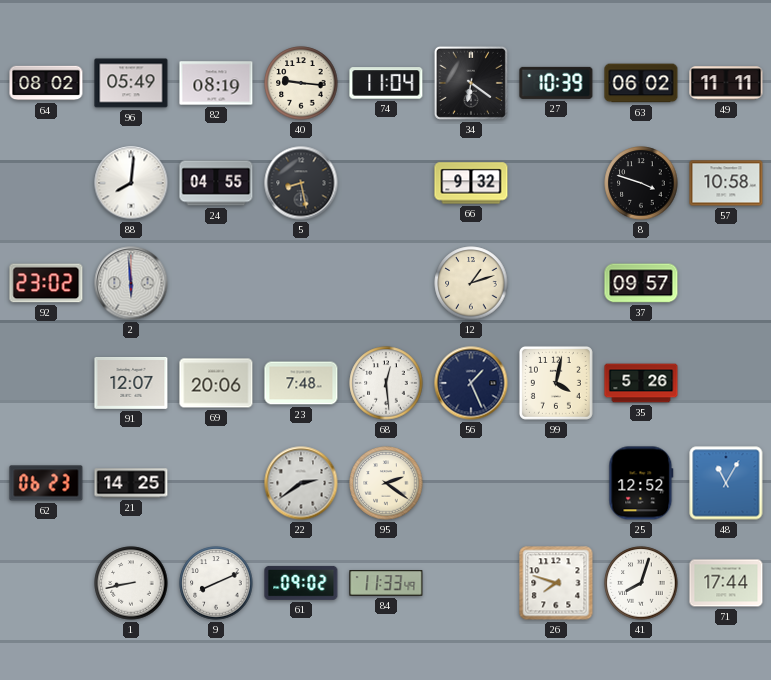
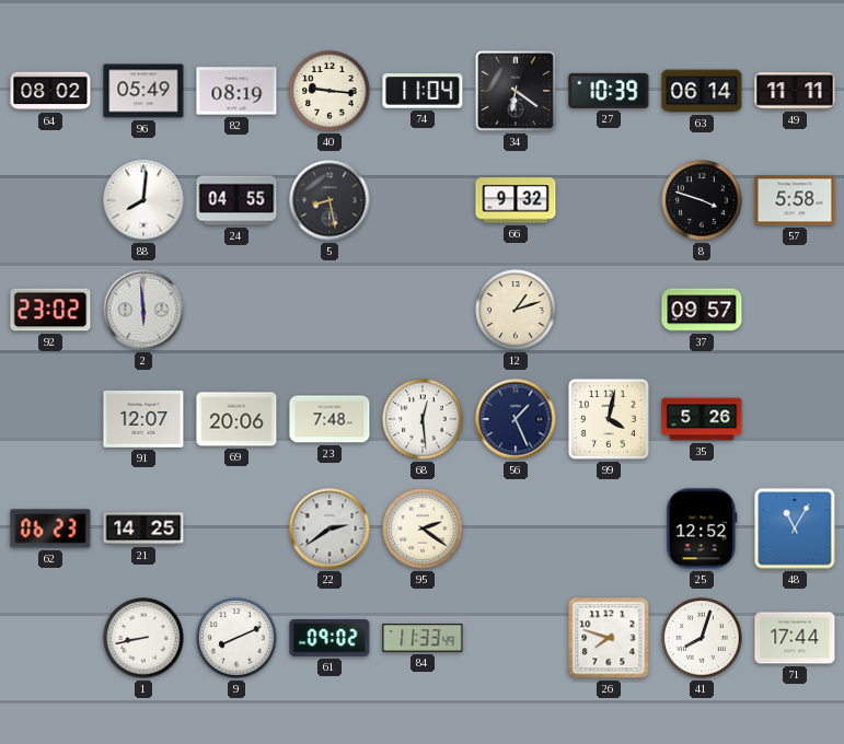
63: 06:02 -> 06:14
57: 10:58 -> 5:58
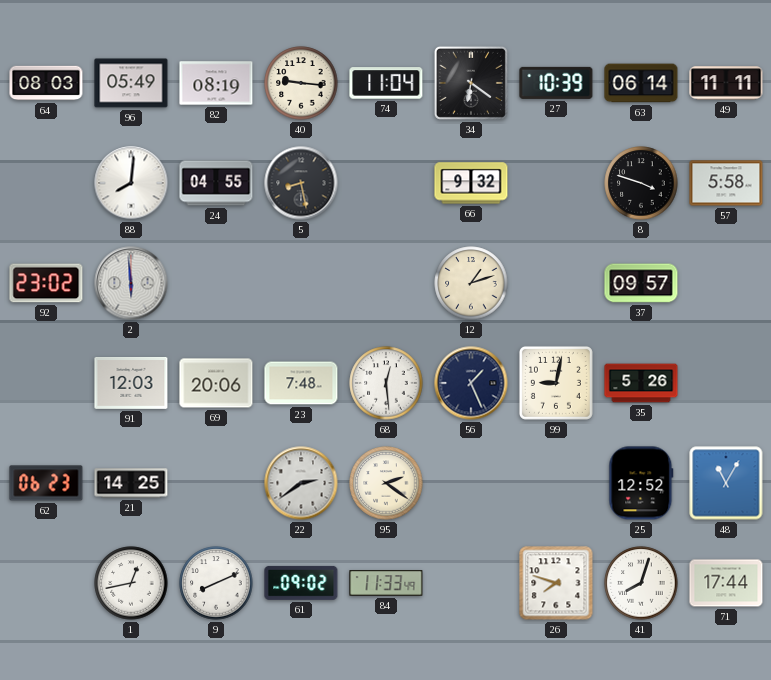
64: 08:02 -> 08:03
91: 12:07 -> 12:03
99: 4:02 -> 9:02
1: 8:43 -> 12:43
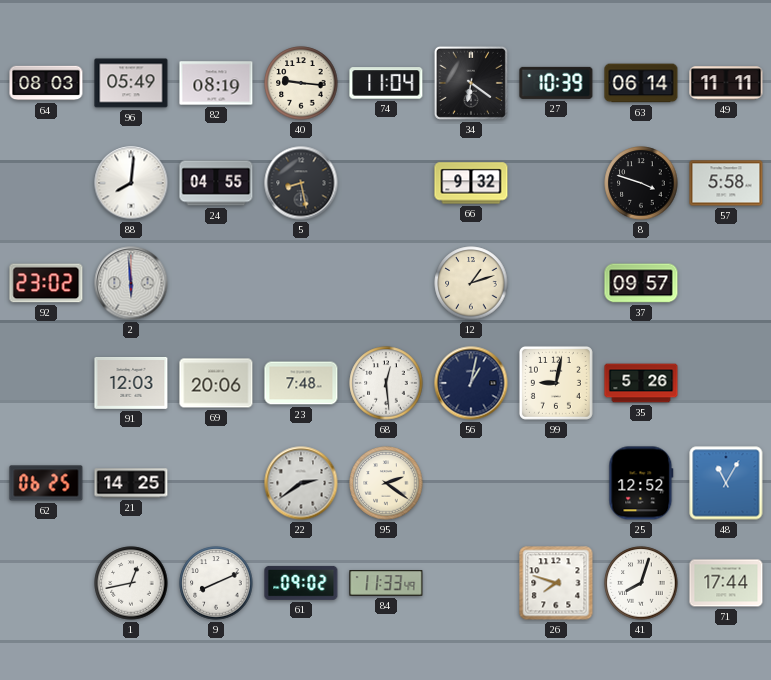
56: 1:26 -> 1:02
62: 06:23 -> 06:25
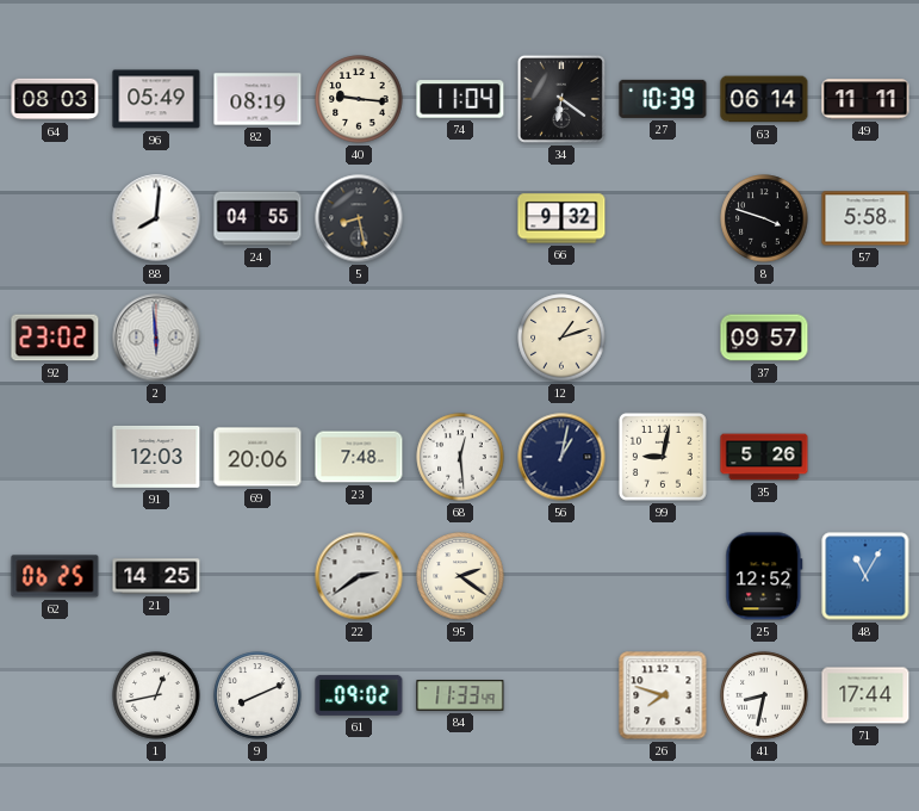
41: 8:03 -> 8:32
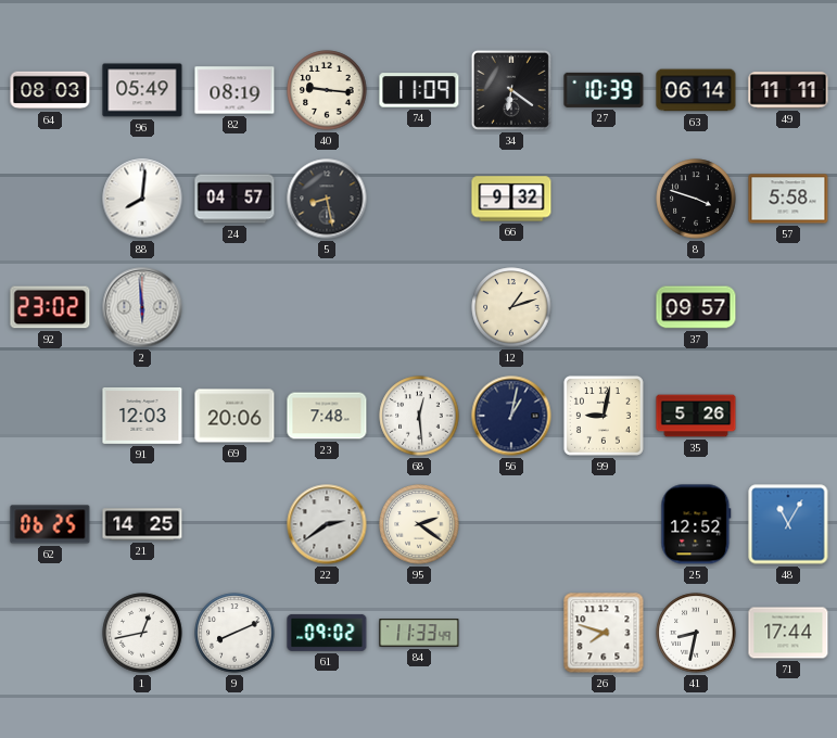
74: 11:04 -> 11:09
24: 04:55 -> 04:57
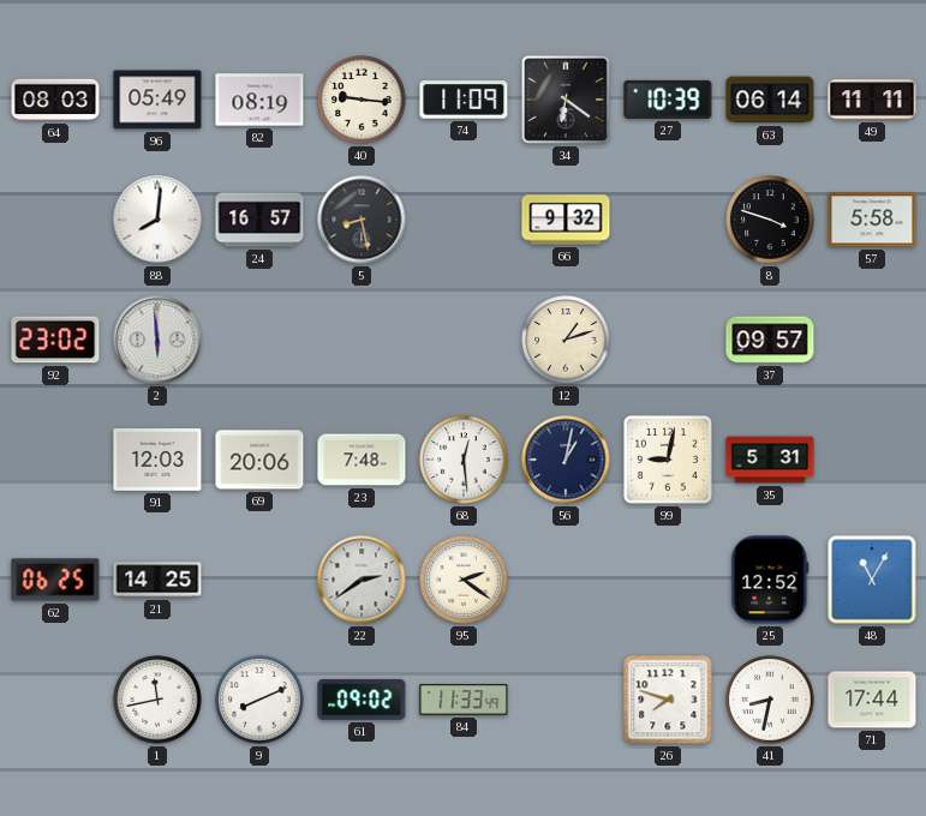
24: 04:57 -> 16:57
35: 5:26 -> 5:31
1: 12:43 -> 11:43
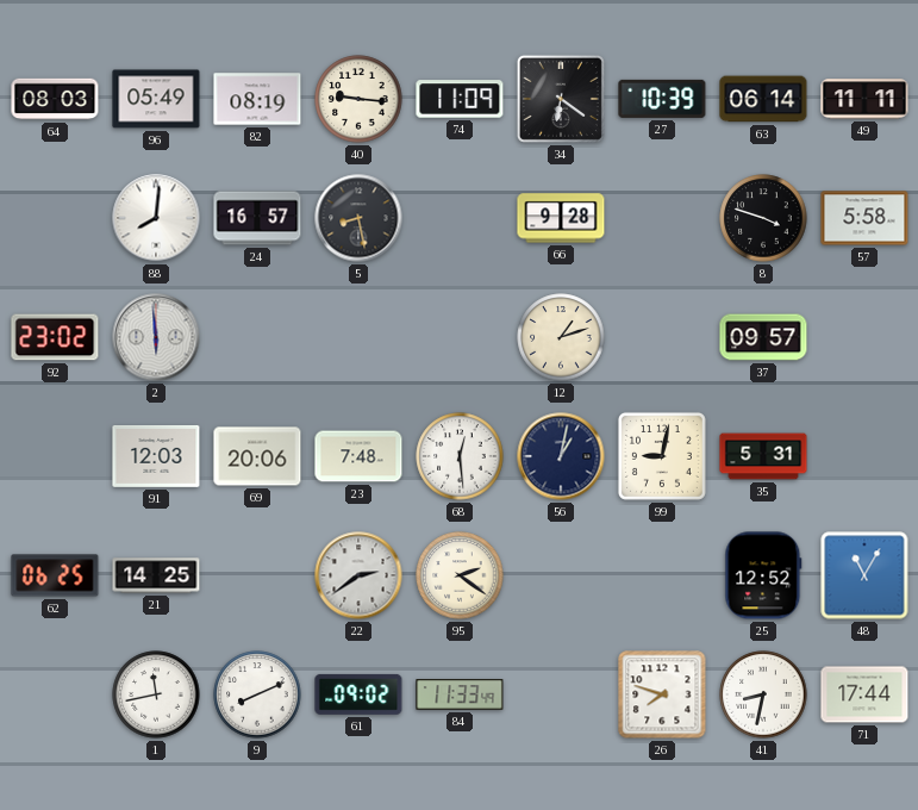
66: 9:32 -> 9:28
